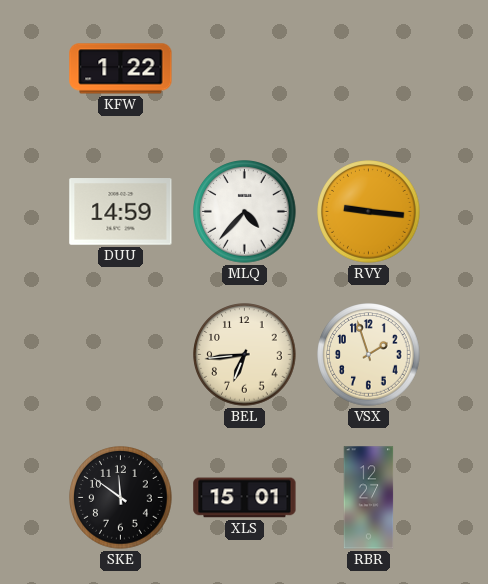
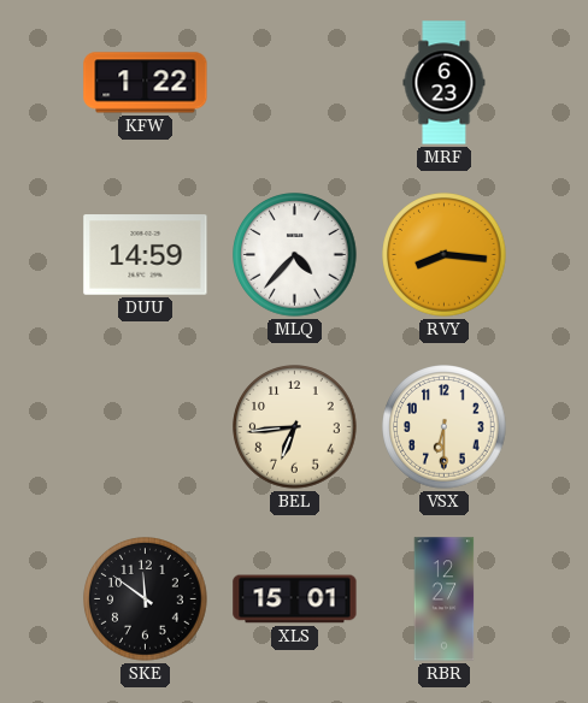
MRF: none -> 6:23
RVY: 9:16 -> 8:16
VSX: 1:57 -> 6:30
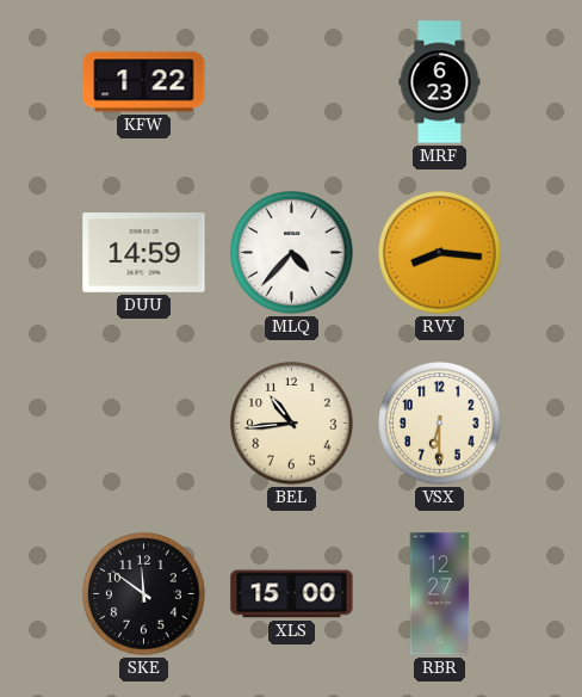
BEL: 6:44 -> 10:44
XLS: 15:01 -> 15:00
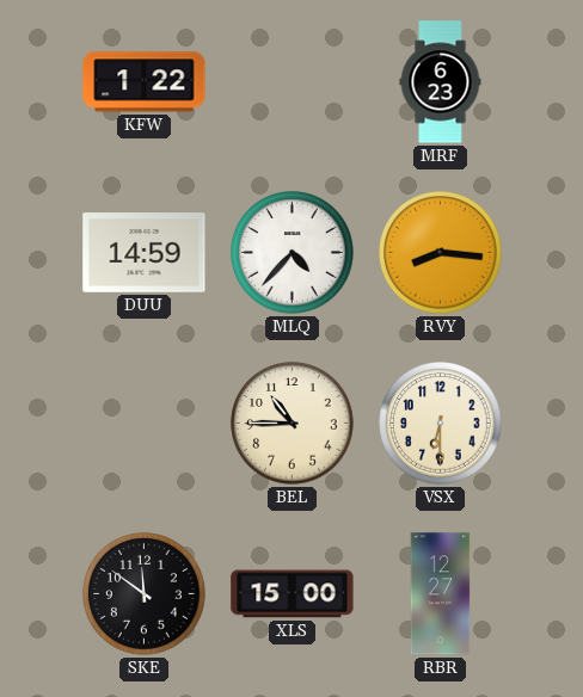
BEL: 10:44 -> 10:45
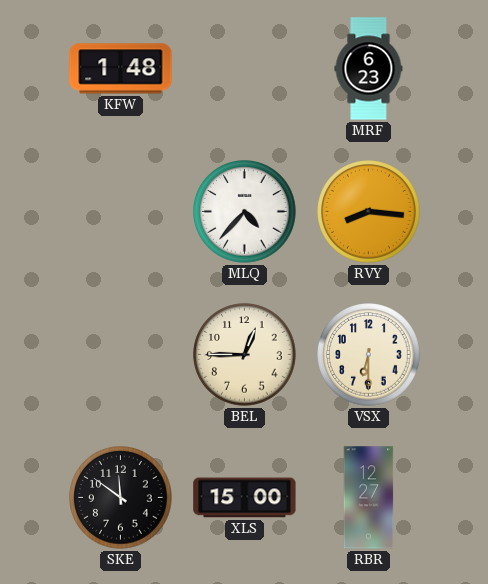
KFW: 1:22 -> 1:48
DUU: 14:59 -> none
BEL: 10:45 -> 12:45
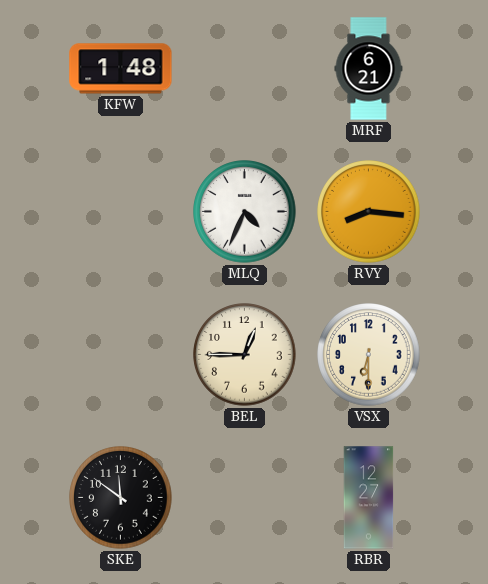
MRF: 6:23 -> 6:21
MLQ: 4:37 -> 4:34
XLS: 15:00 -> none
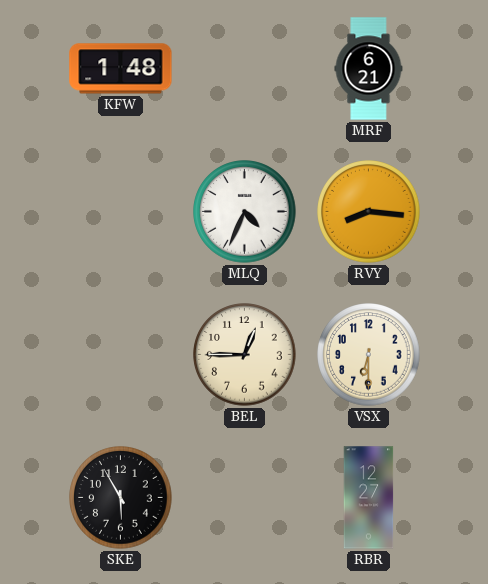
SKE: 11:51 -> 5:55
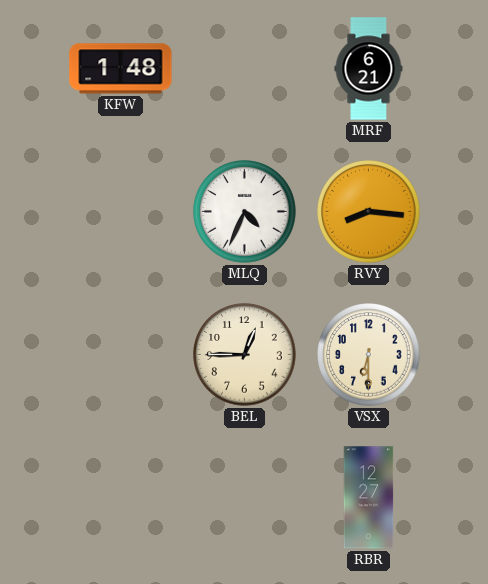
SKE: 5:55 -> none
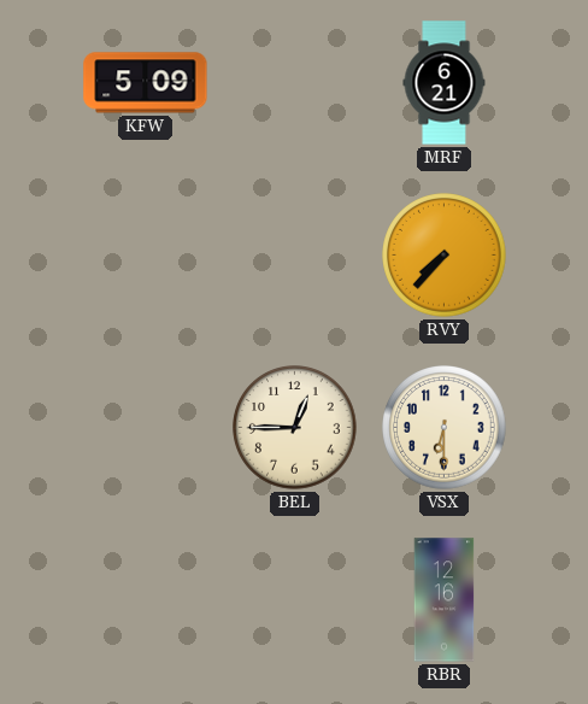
KFW: 1:48 -> 5:09
MLQ: 4:34 -> none
RVY: 8:16 -> 7:37
RBR: 12:27 -> 12:16
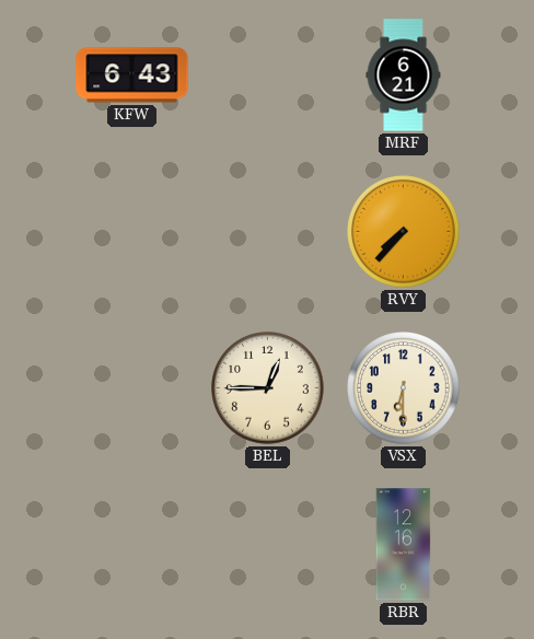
KFW: 5:09 -> 6:43
